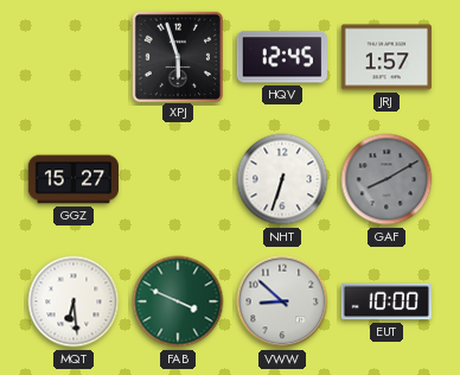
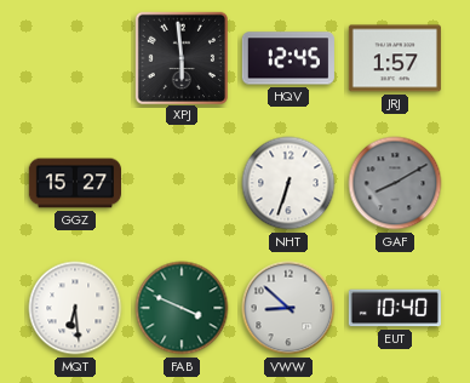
XPJ: 5:57 -> 5:59
EUT: 10:00 -> 10:40
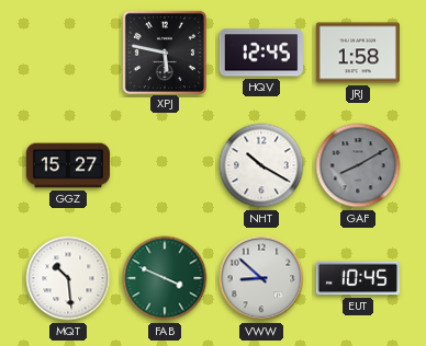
XPJ: 5:59 -> 5:47
JRJ: 1:57 -> 1:58
NHT: 6:33 -> 10:20
MQT: 6:29 -> 10:29
EUT: 10:40 -> 10:45
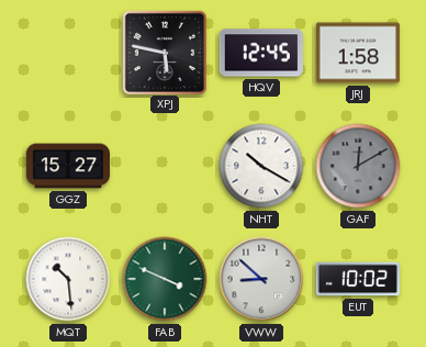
GAF: 8:10 -> 12:10
EUT: 10:45 -> 10:02
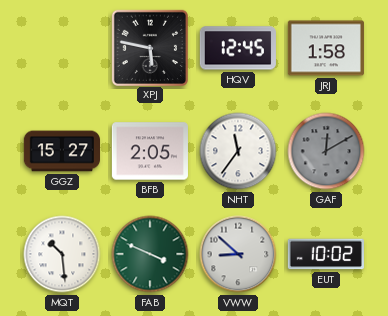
BFB: none -> 2:05
NHT: 10:20 -> 11:36
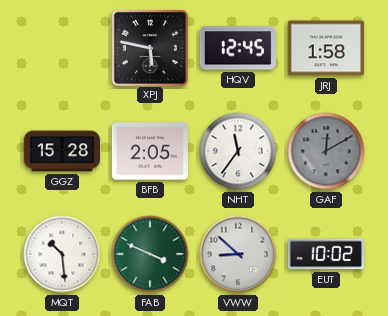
GGZ: 15:27 -> 15:28
